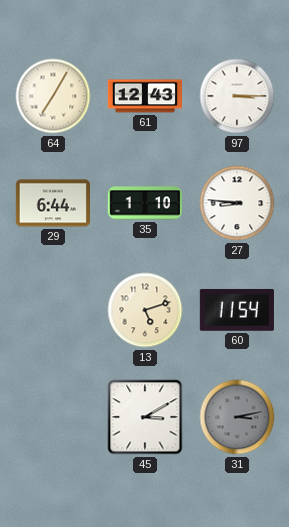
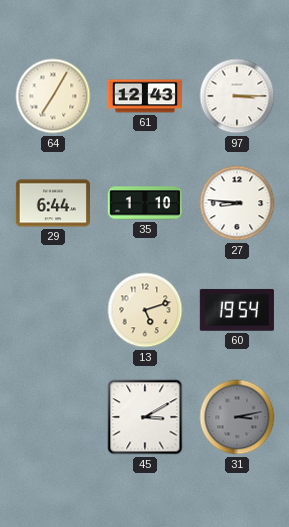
60: 11:54 -> 19:54
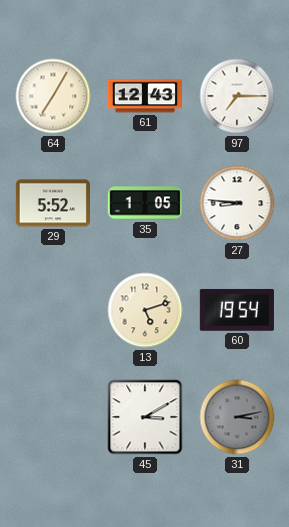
97: 3:15 -> 7:15
29: 6:44 -> 5:52
35: 1:10 -> 1:05
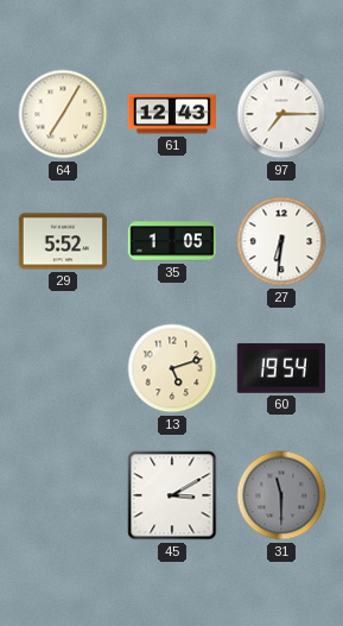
27: 8:46 -> 6:31
31: 3:13 -> 11:30
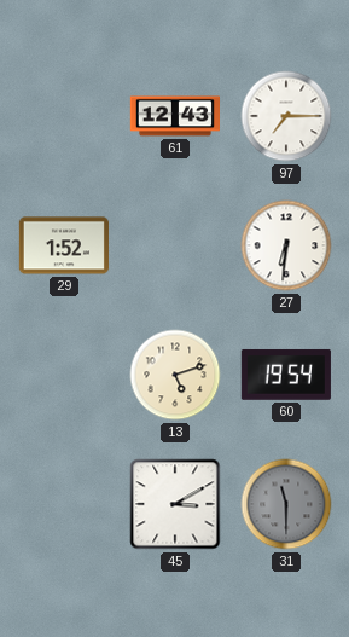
64: 7:05 -> none
29: 5:52 -> 1:52
35: 1:05 -> none
